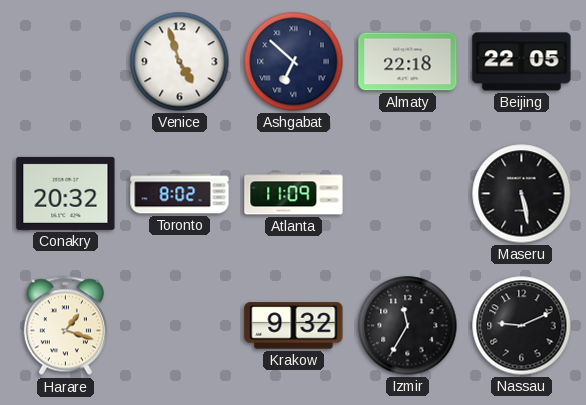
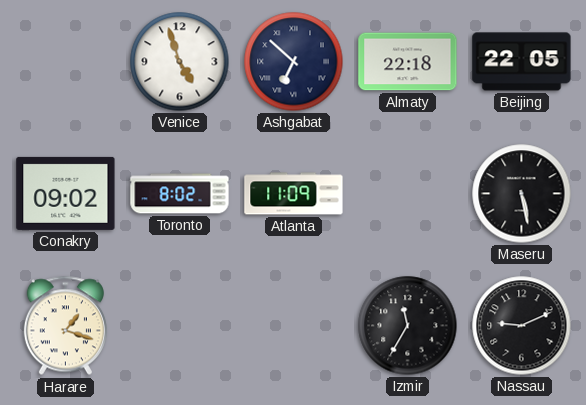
Conakry: 20:32 -> 09:02
Krakow: 9:32 -> none
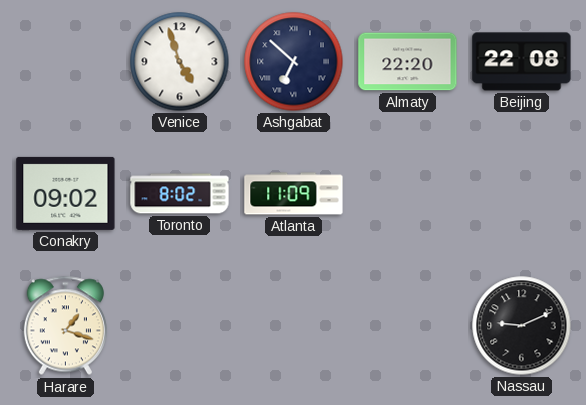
Almaty: 22:18 -> 22:20
Beijing: 22:05 -> 22:08
Maseru: 5:28 -> none
Izmir: 11:35 -> none
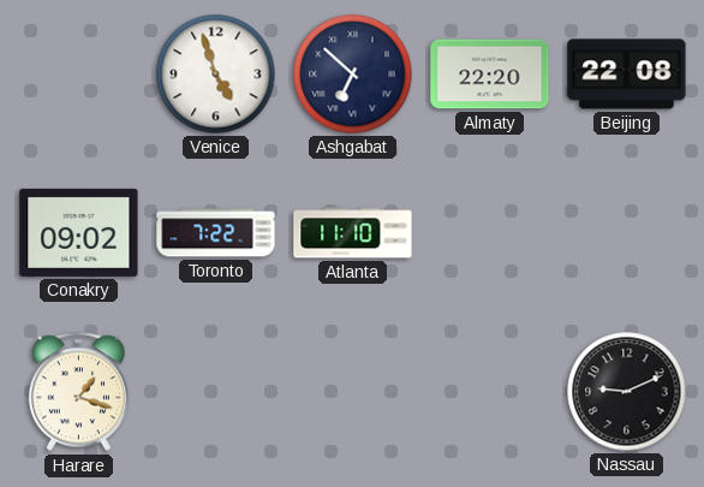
Toronto: 8:02 -> 7:22
Atlanta: 11:09 -> 11:10
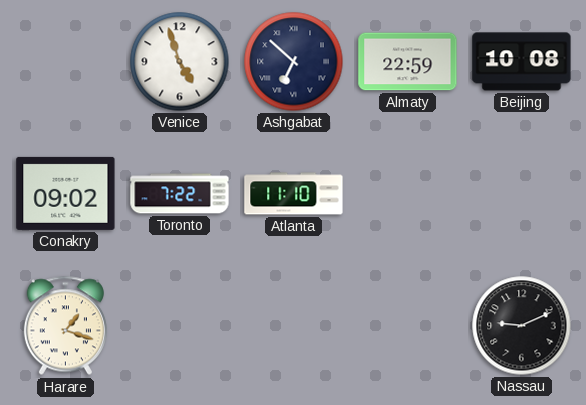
Almaty: 22:20 -> 22:59
Beijing: 22:08 -> 10:08
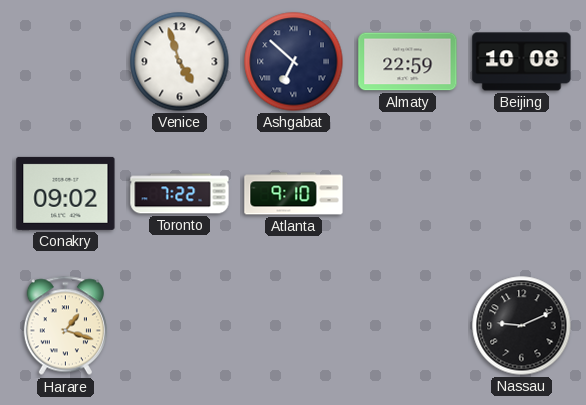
Atlanta: 11:10 -> 9:10
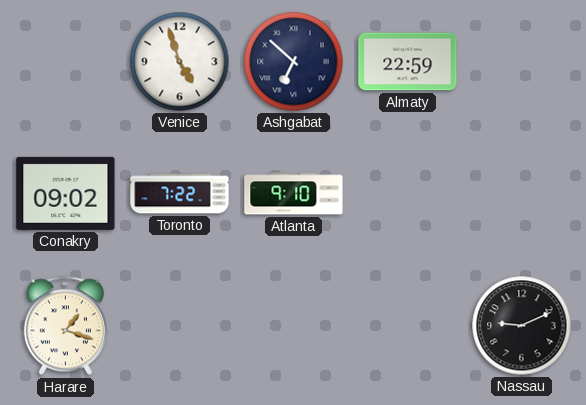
Beijing: 10:08 -> none
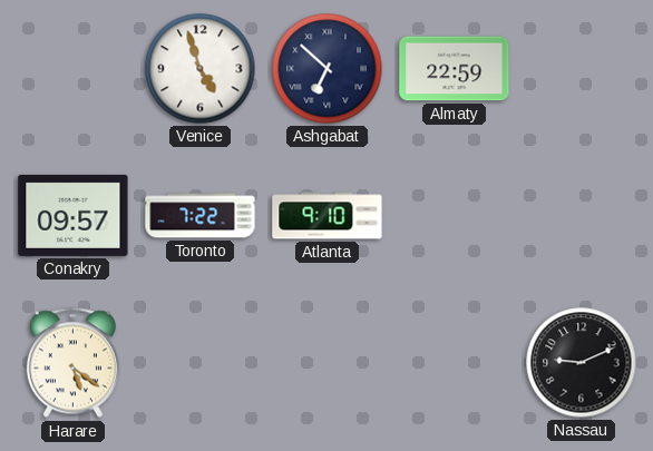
Conakry: 09:02 -> 09:57
Harare: 1:18 -> 5:21
